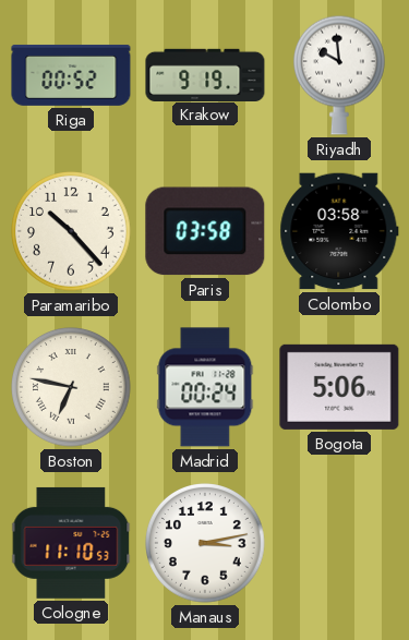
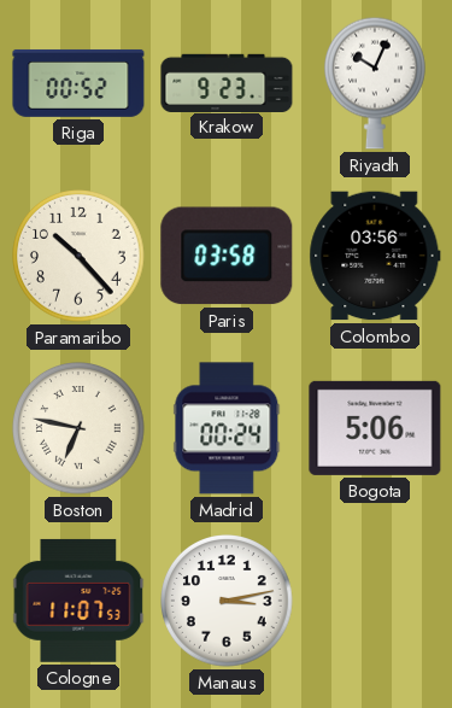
Krakow: 9:19 -> 9:23
Riyadh: 9:59 -> 10:04
Colombo: 03:58 -> 03:56
Cologne: 11:10 -> 11:07
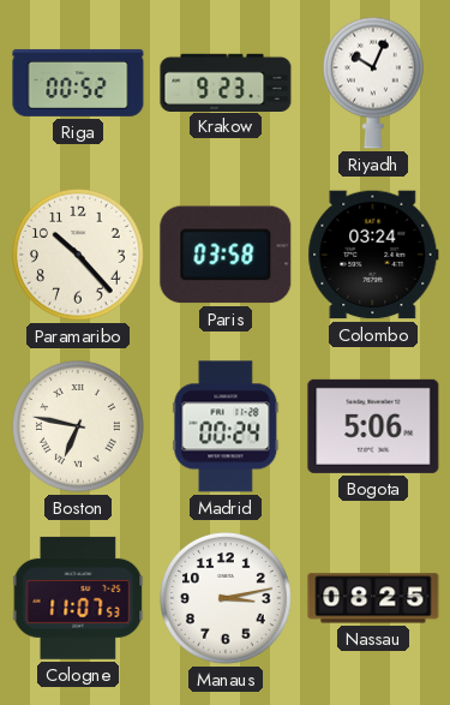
Colombo: 03:56 -> 03:24
Nassau: none -> 08:25
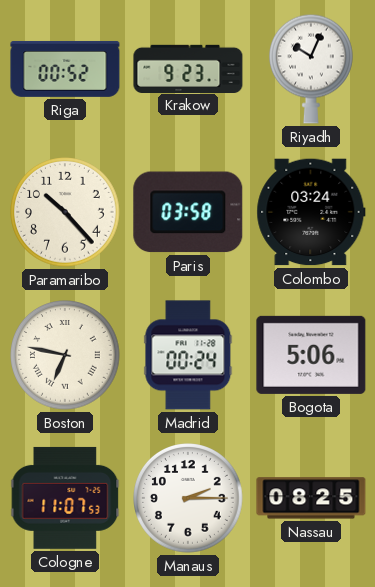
Manaus: 3:13 -> 2:15
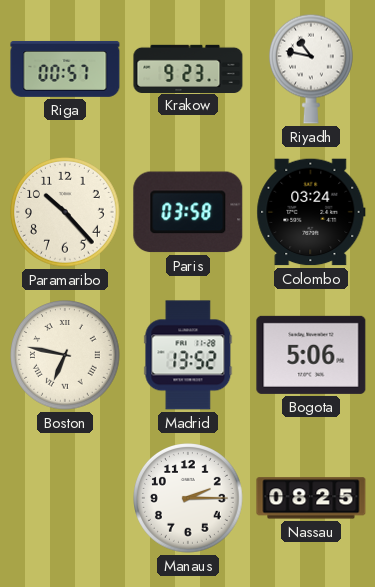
Riga: 00:52 -> 00:57
Riyadh: 10:04 -> 10:47
Madrid: 00:24 -> 13:52
Cologne: 11:07 -> none
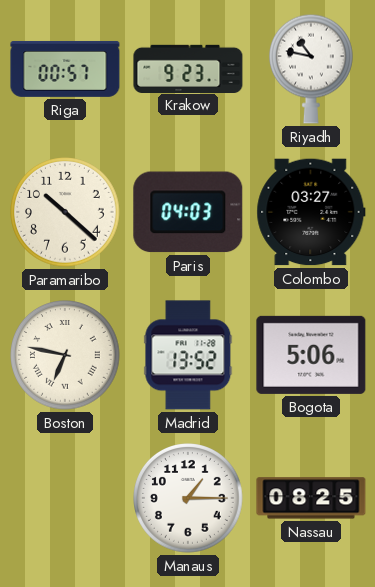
Paramaribo: 10:23 -> 10:22
Paris: 03:58 -> 04:03
Colombo: 03:24 -> 03:27
Manaus: 2:15 -> 1:15
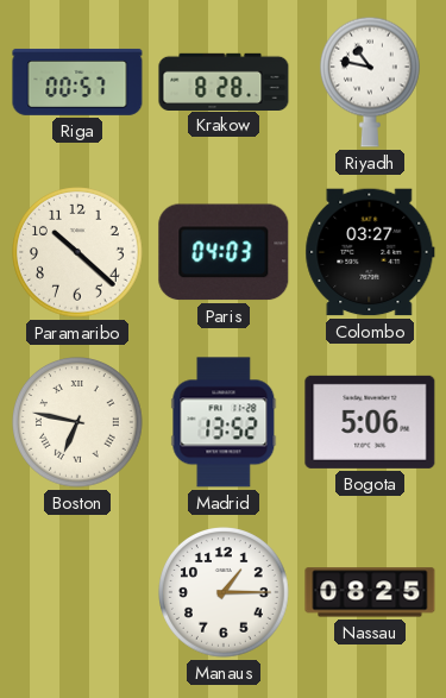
Krakow: 9:23 -> 8:28
